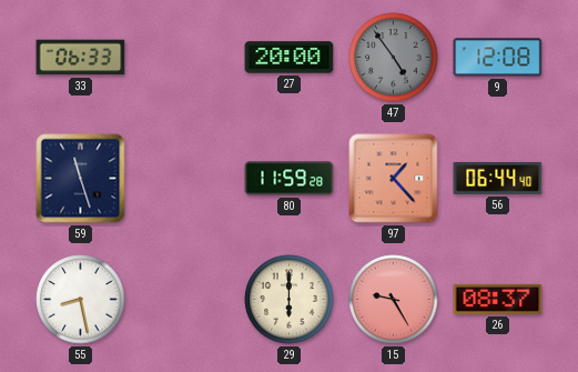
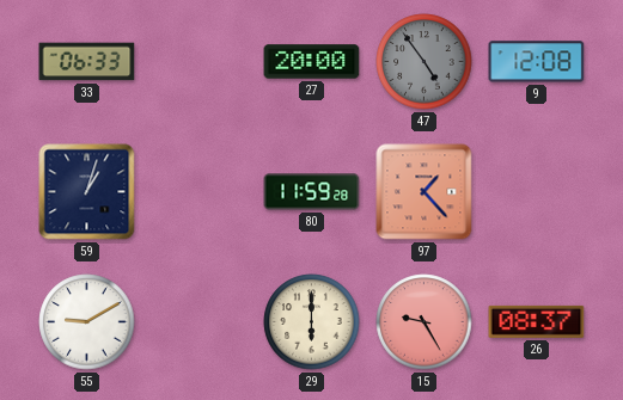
59: 11:27 -> 1:03
56: 06:44 -> none
55: 8:28 -> 9:10
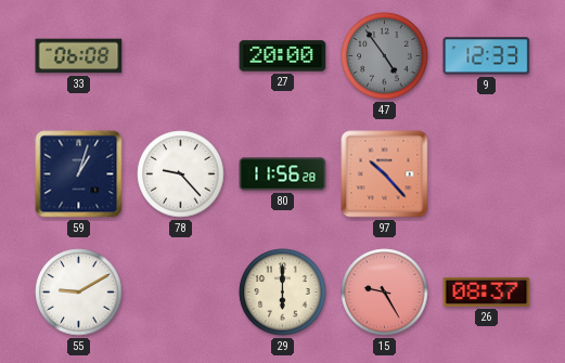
33: 06:33 -> 06:08
9: 12:08 -> 12:33
78: none -> 9:23
80: 11:59 -> 11:56
97: 1:23 -> 10:23
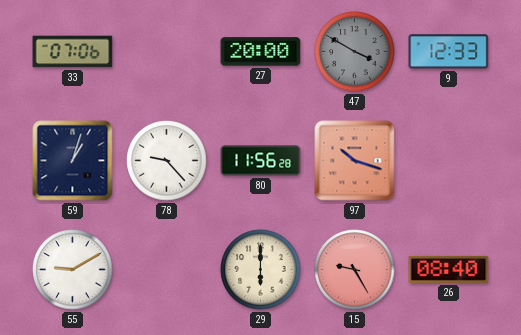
33: 06:08 -> 07:06
47: 4:54 -> 3:50
97: 10:23 -> 10:18
26: 08:37 -> 08:40
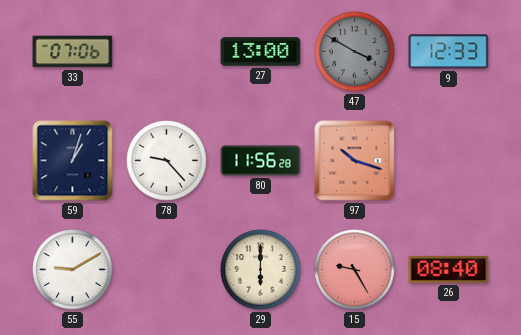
27: 20:00 -> 13:00
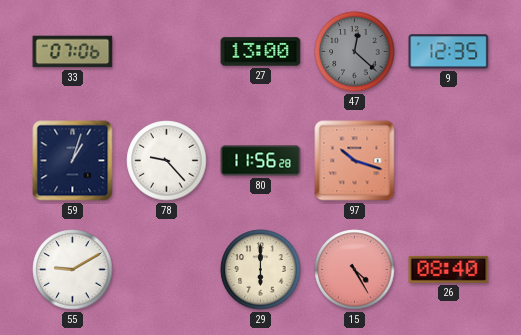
47: 3:50 -> 12:22
9: 12:33 -> 12:35
15: 9:25 -> 4:25
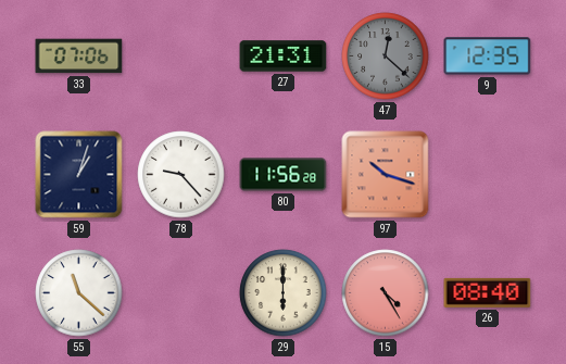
27: 13:00 -> 21:31
55: 9:10 -> 11:22
